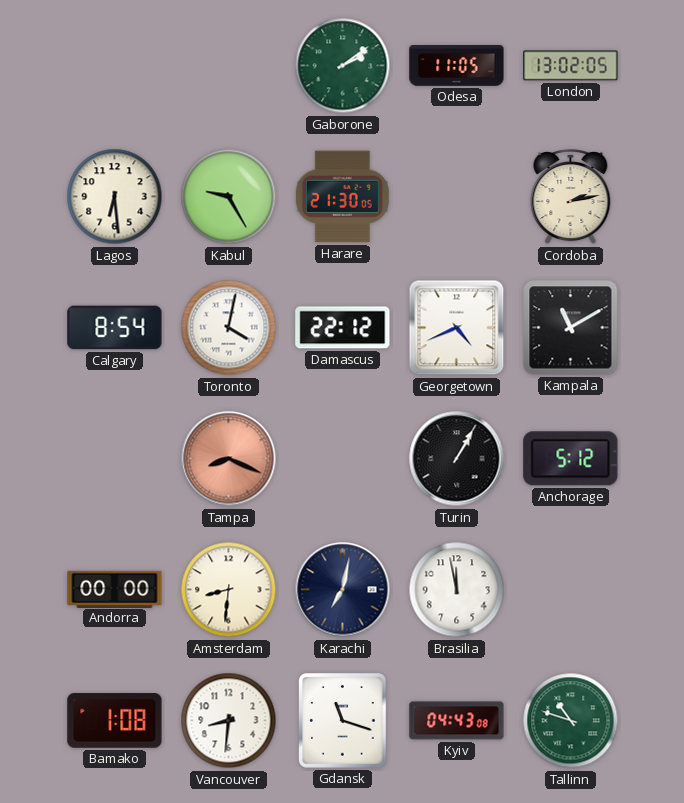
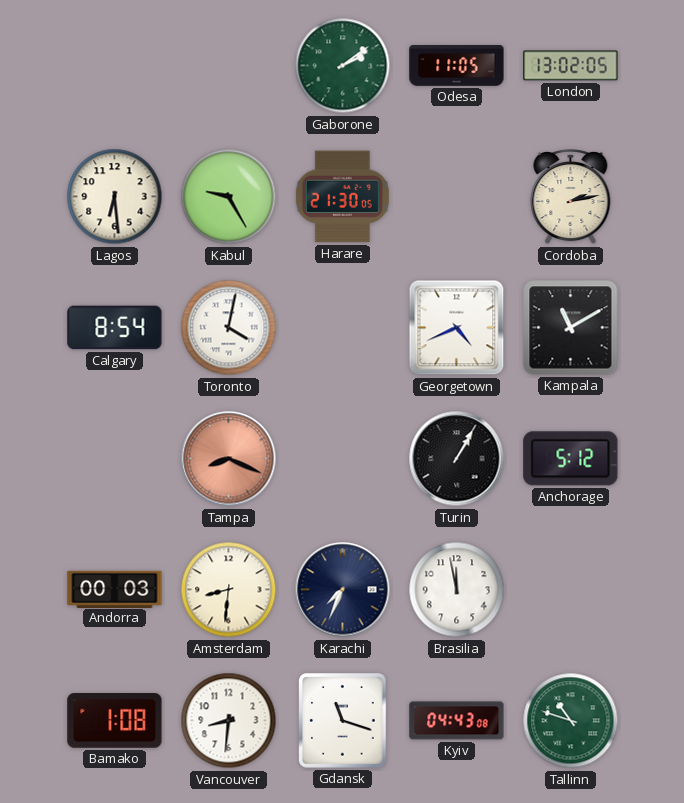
Damascus: 22:12 -> none
Andorra: 00:00 -> 00:03
Karachi: 7:02 -> 7:34
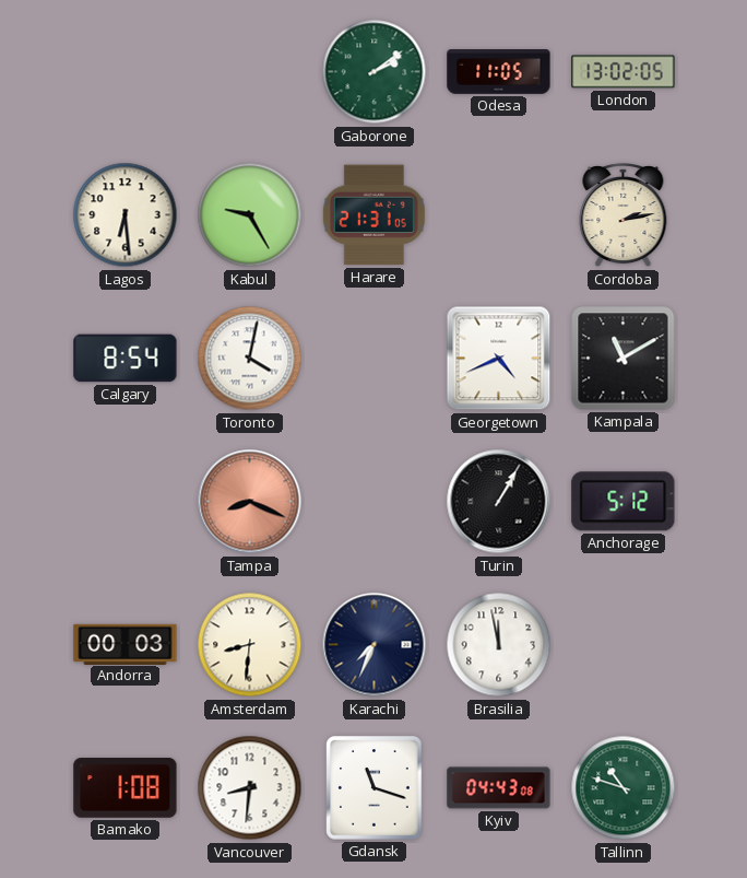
Harare: 21:30 -> 21:31
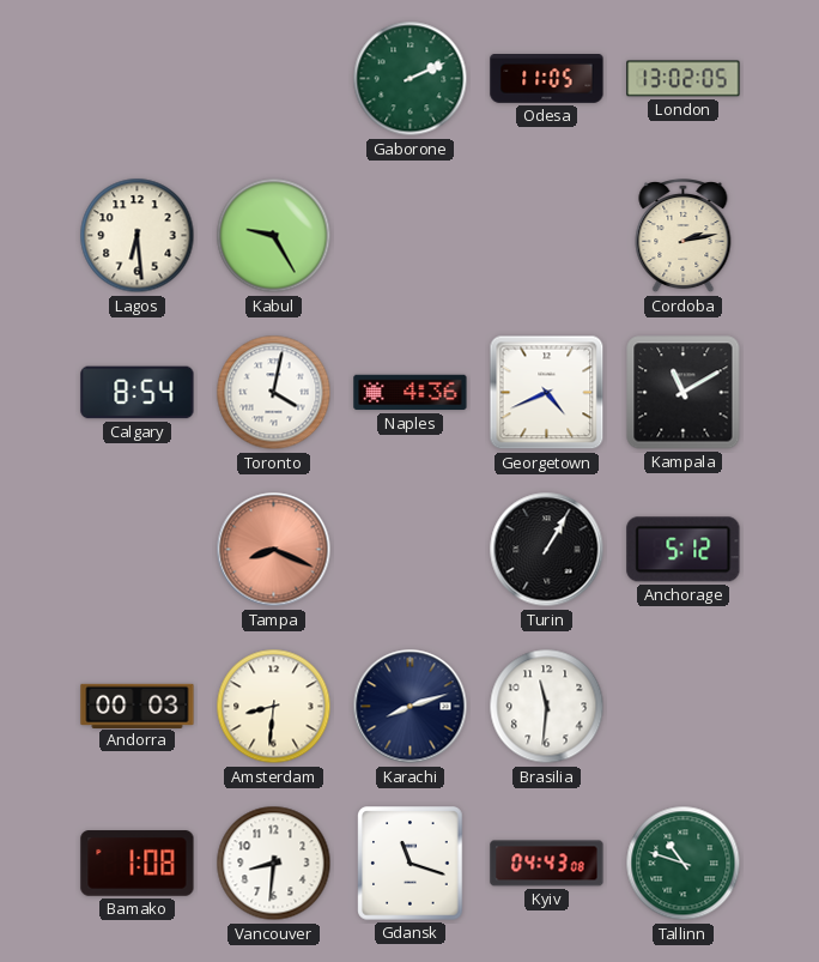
Gaborone: 2:09 -> 2:11
Harare: 21:31 -> none
Naples: none -> 4:36
Karachi: 7:34 -> 8:12
Brasilia: 11:58 -> 11:31
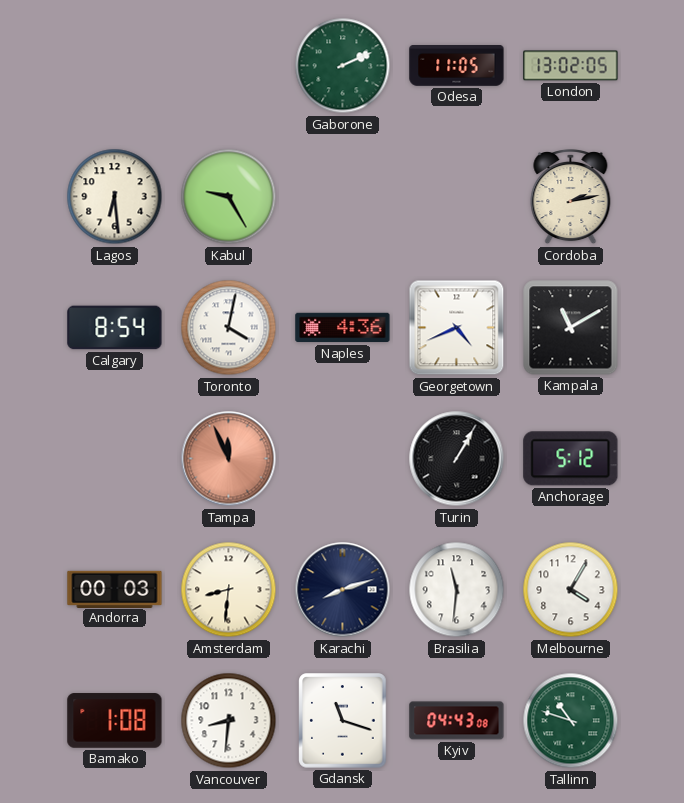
Tampa: 8:19 -> 11:56
Melbourne: none -> 4:05
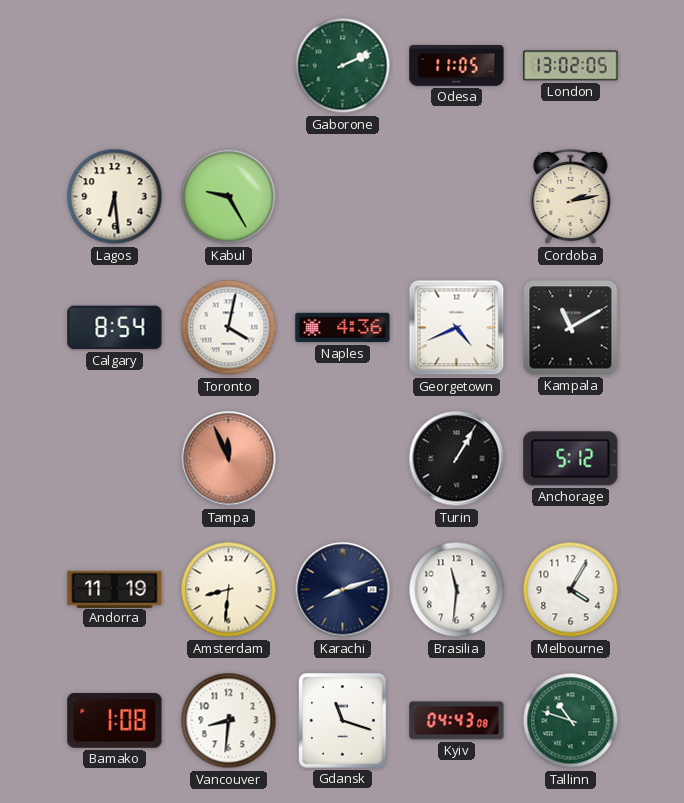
Andorra: 00:03 -> 11:19
